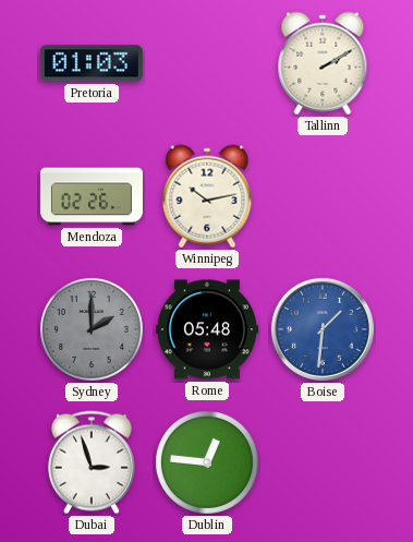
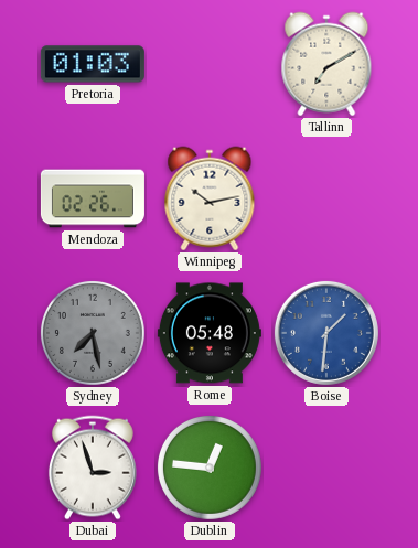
Tallinn: 2:10 -> 7:10
Sydney: 2:00 -> 7:28
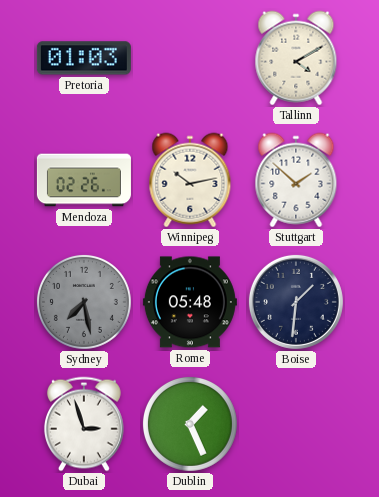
Tallinn: 7:10 -> 4:10
Stuttgart: none -> 1:52
Boise dial: blue -> navy
Dublin: 12:46 -> 1:26
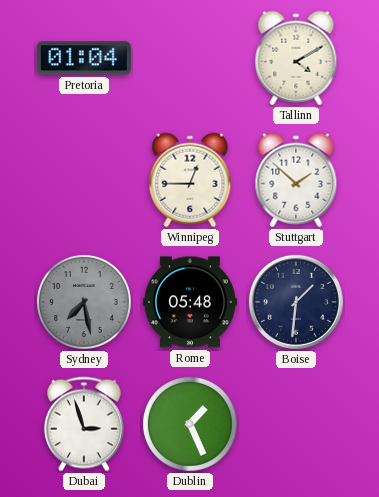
Pretoria: 01:03 -> 01:04
Mendoza: 02:26 -> none
Winnipeg: 10:13 -> 12:45
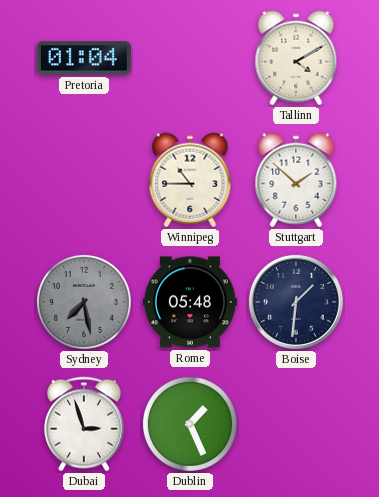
Winnipeg: 12:45 -> 10:45
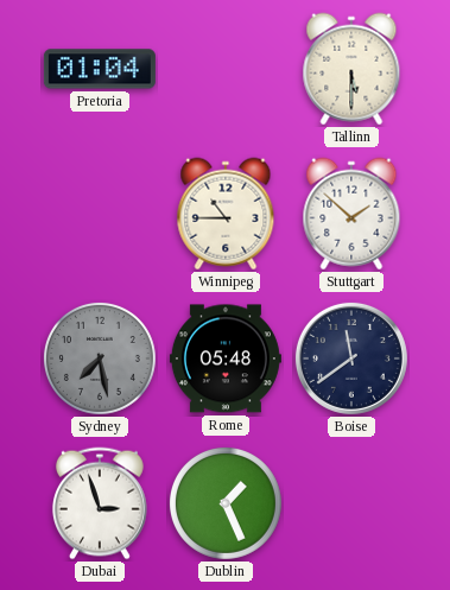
Tallinn: 4:10 -> 5:30
Boise: 1:31 -> 11:39
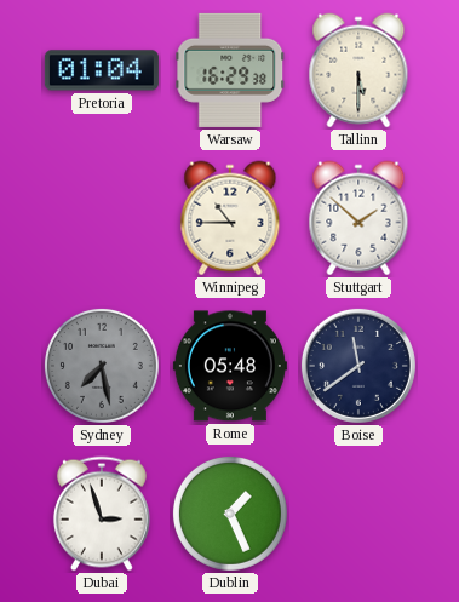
Warsaw: none -> 16:29
